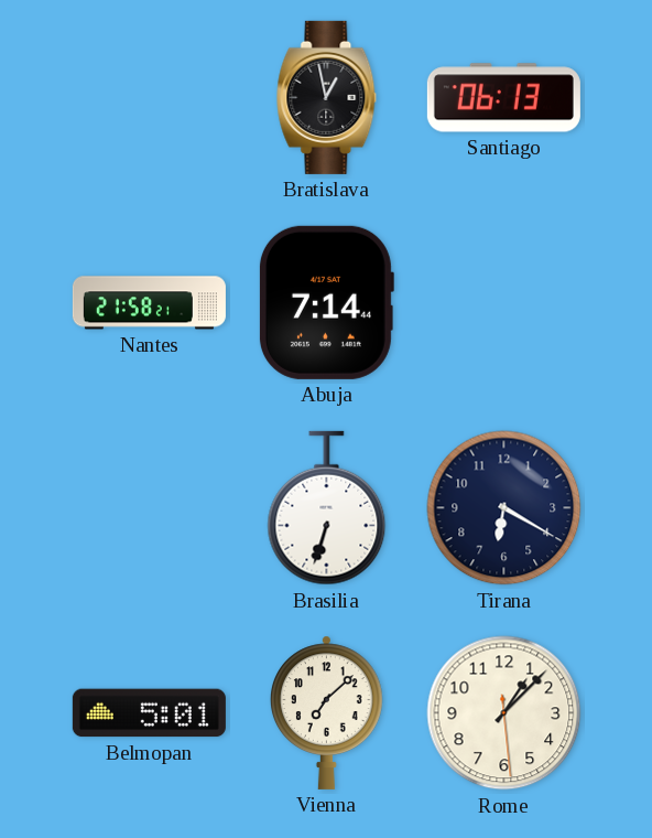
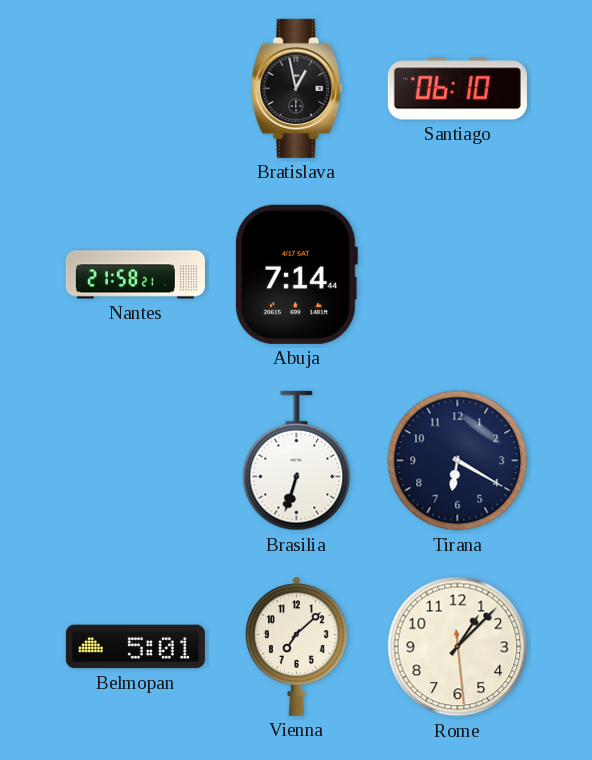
Santiago: 06:13 -> 06:10
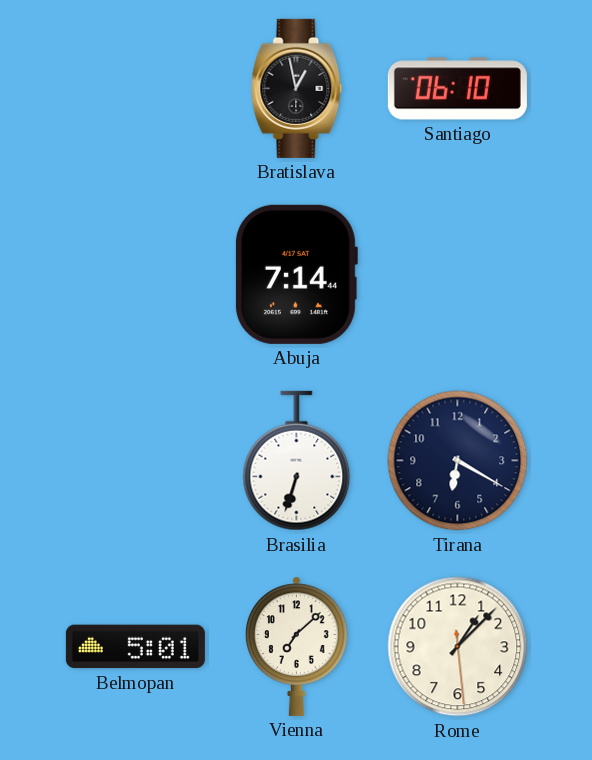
Nantes: 21:58 -> none
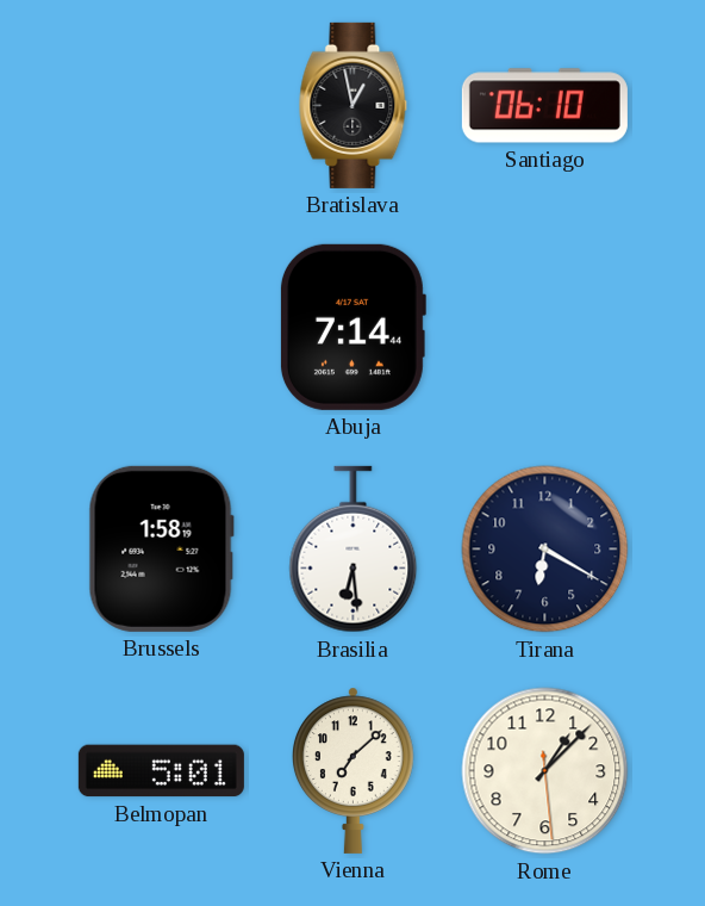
Brussels: none -> 1:58
Brasilia: 6:33 -> 6:29
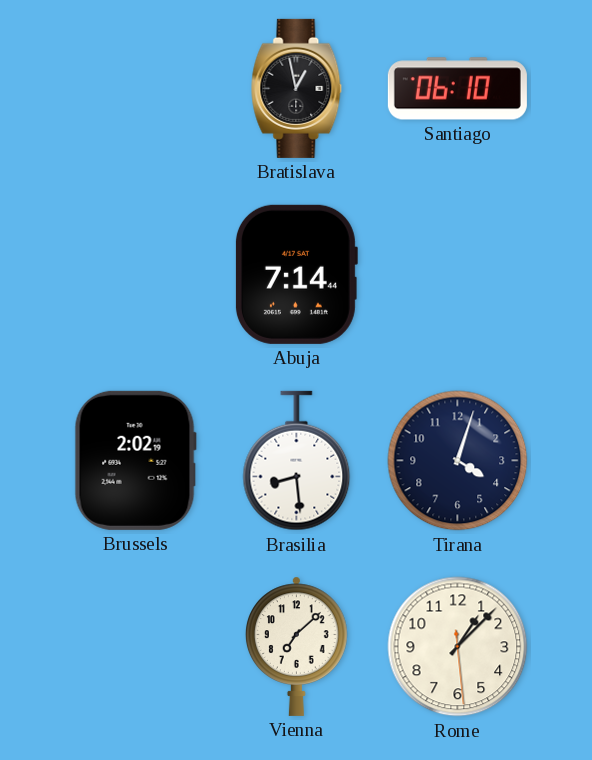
Brussels: 1:58 -> 2:02
Brasilia: 6:29 -> 8:29
Tirana: 6:20 -> 4:03
Belmopan: 5:01 -> none
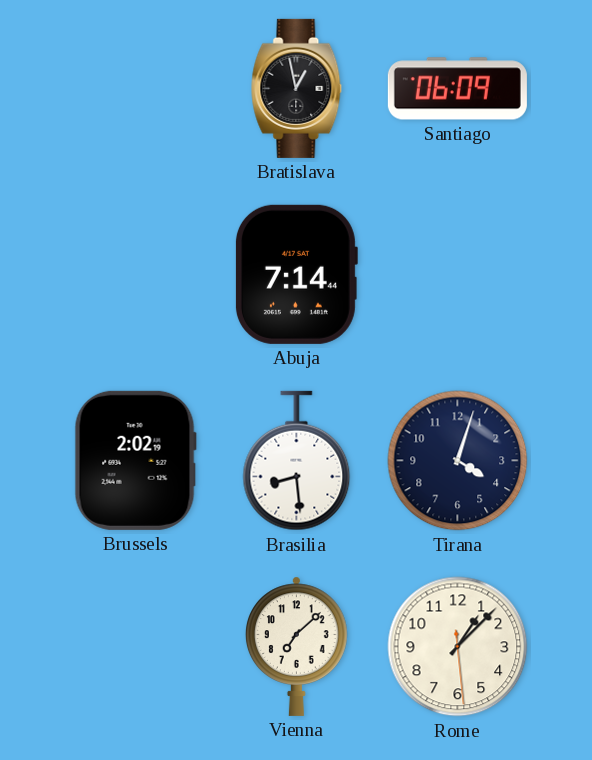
Santiago: 06:10 -> 06:09
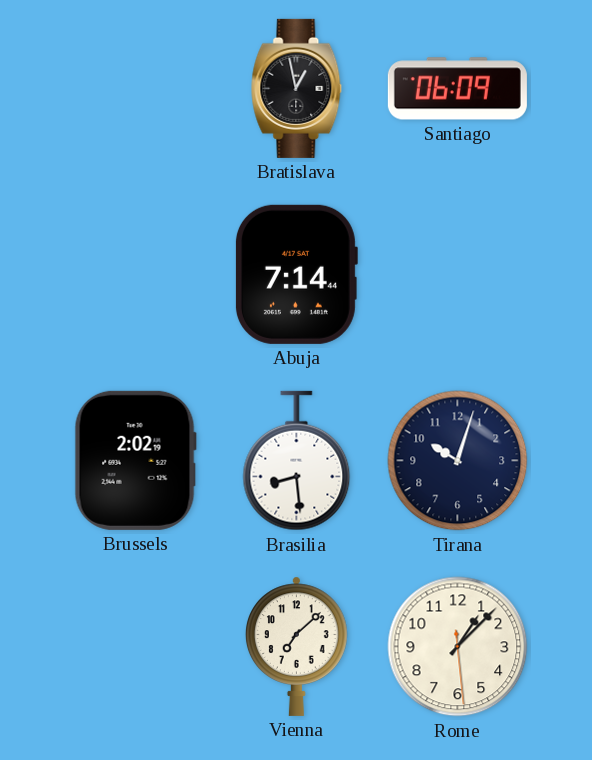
Tirana: 4:03 -> 10:03
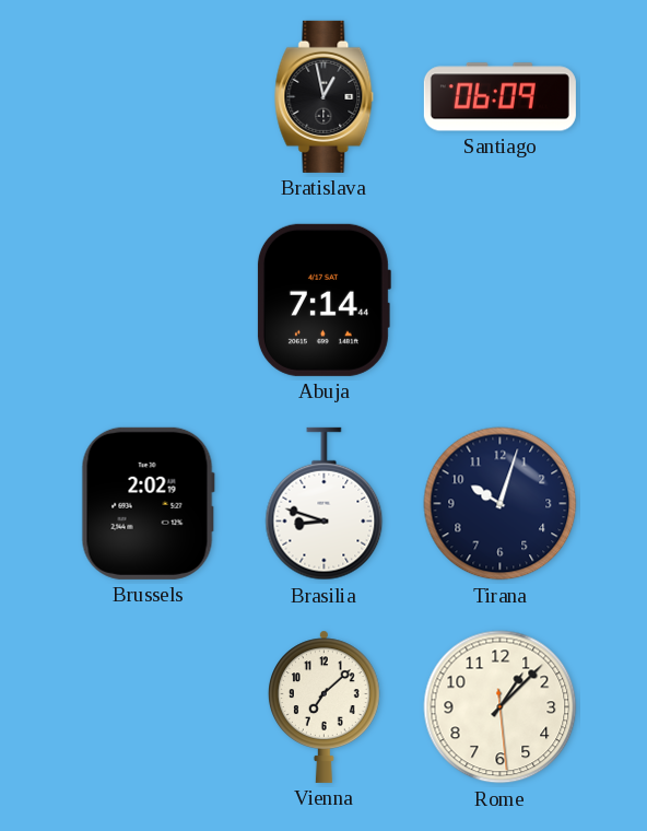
Brasilia: 8:29 -> 8:48
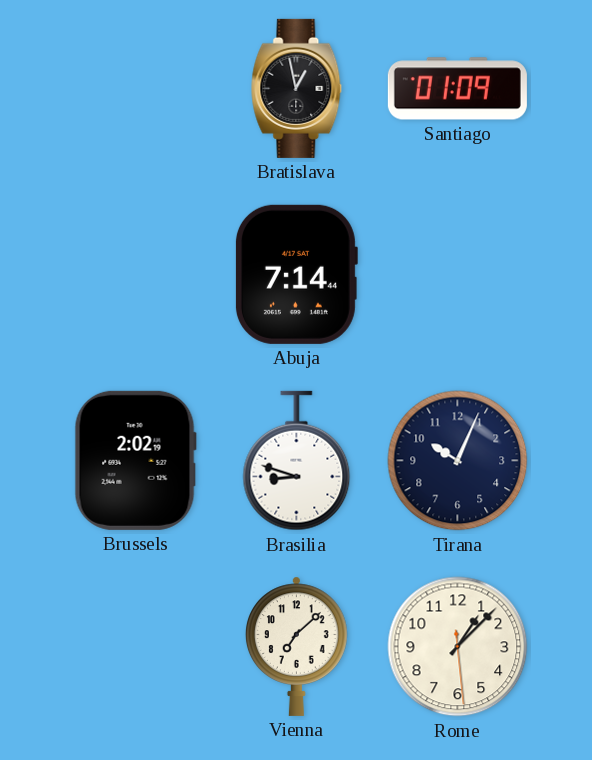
Santiago: 06:09 -> 01:09
Tirana: 10:03 -> 10:04
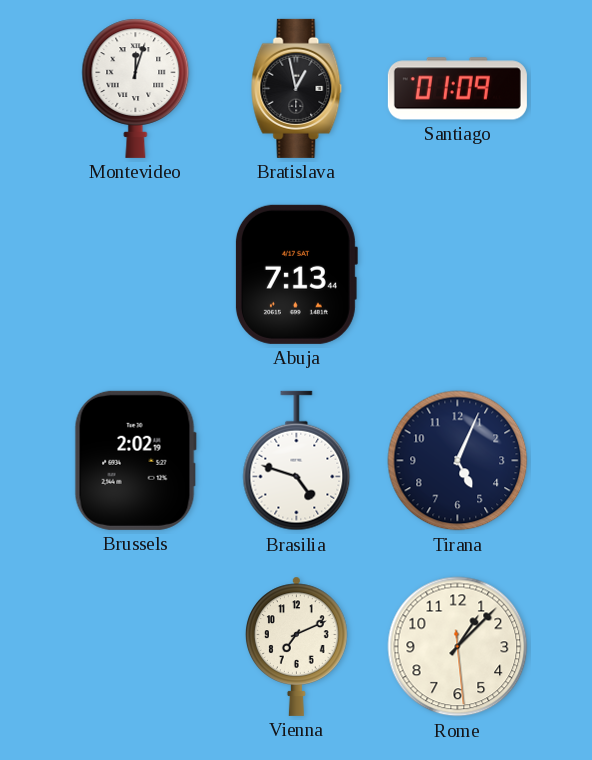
Montevideo: none -> 12:03
Abuja: 7:14 -> 7:13
Brasilia: 8:48 -> 4:48
Tirana: 10:04 -> 5:04
Vienna: 7:08 -> 7:11
